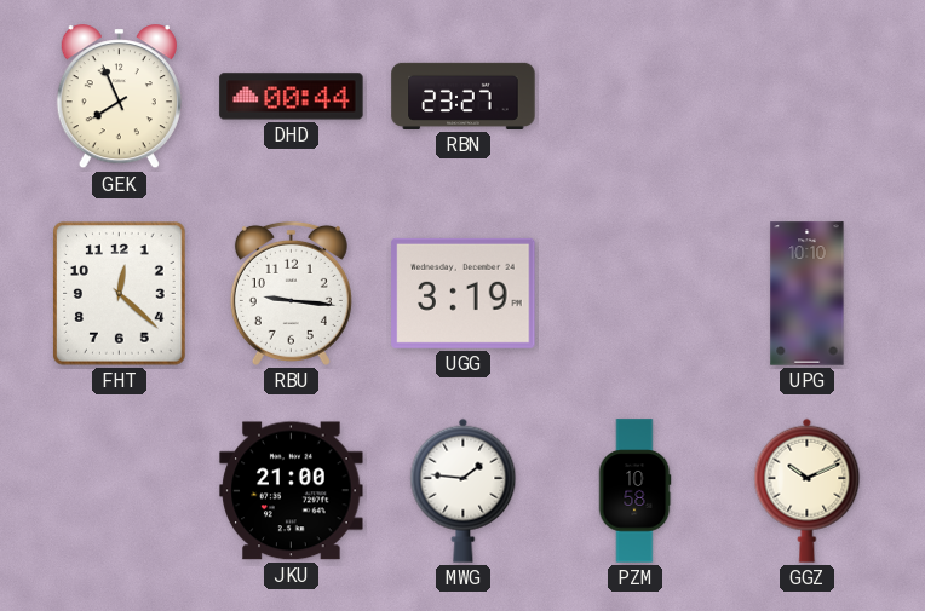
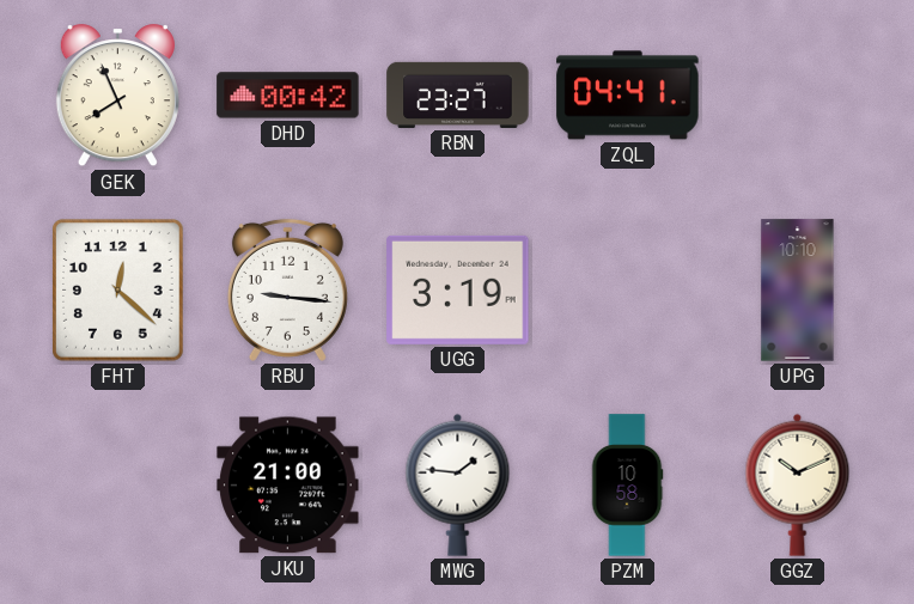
DHD: 00:44 -> 00:42
ZQL: none -> 04:41
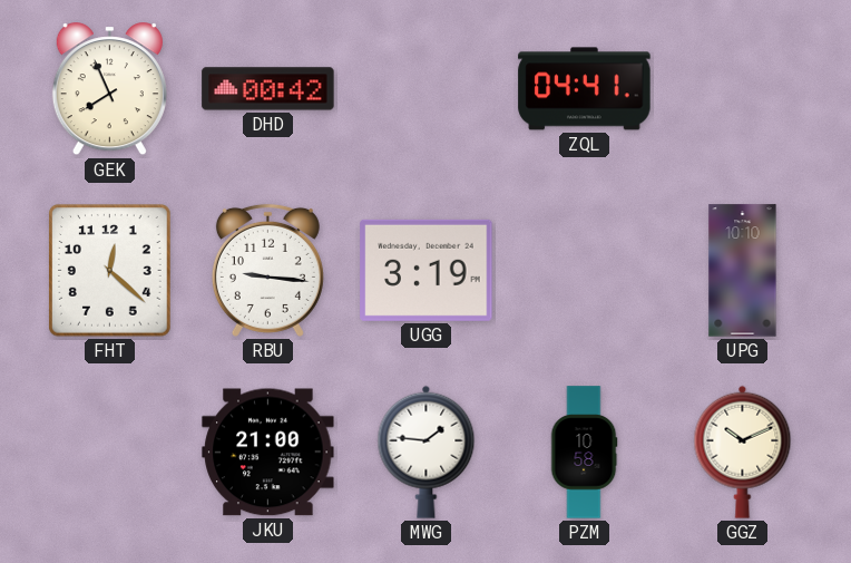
RBN: 23:27 -> none
